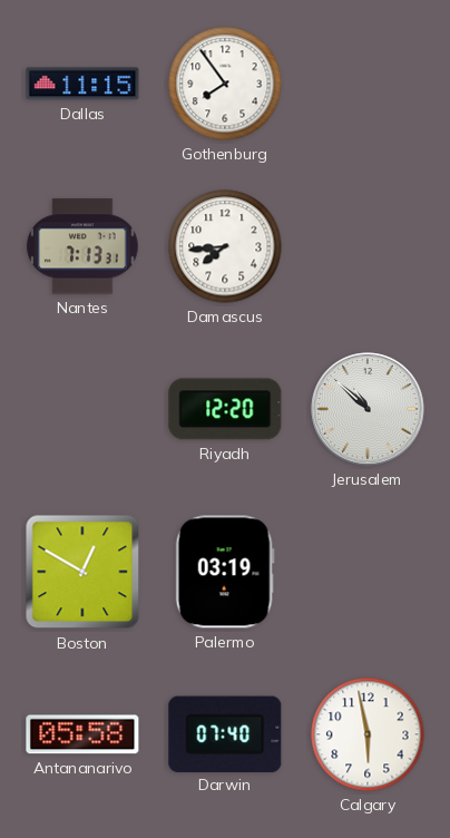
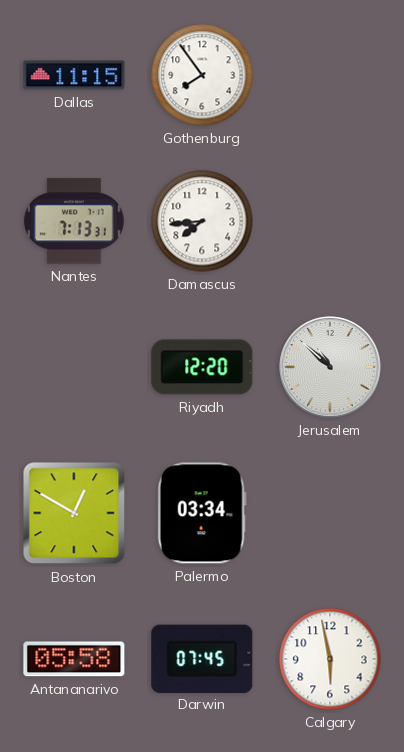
Palermo: 03:19 -> 03:34
Darwin: 07:40 -> 07:45
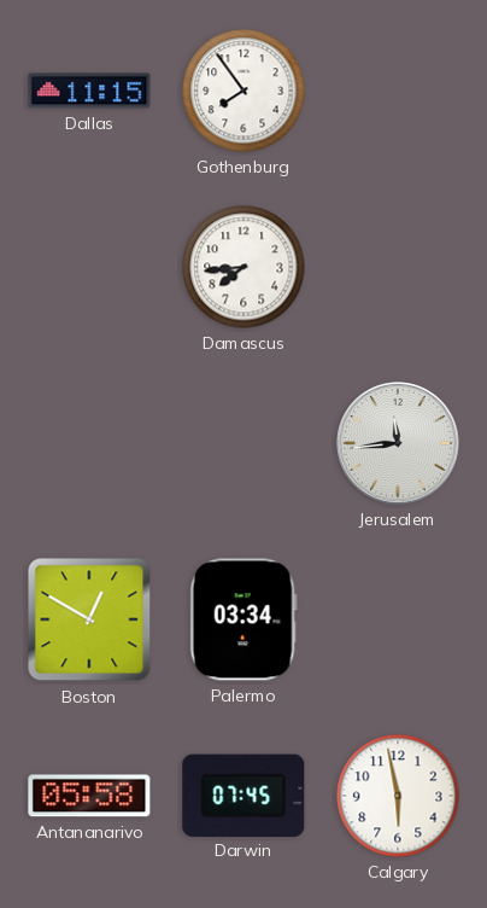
Nantes: 7:13 -> none
Riyadh: 12:20 -> none
Jerusalem: 10:52 -> 11:44
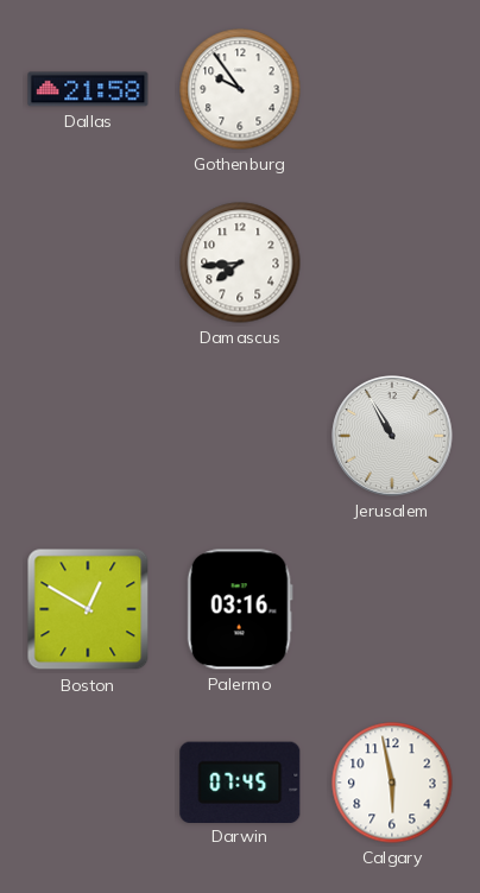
Dallas: 11:15 -> 21:58
Gothenburg: 7:54 -> 9:54
Jerusalem: 11:44 -> 10:55
Palermo: 03:34 -> 03:16
Antananarivo: 05:58 -> none
